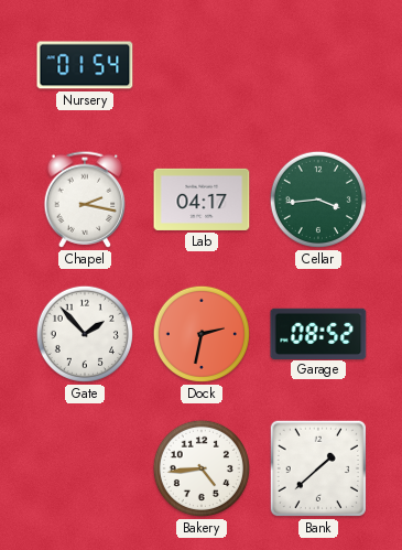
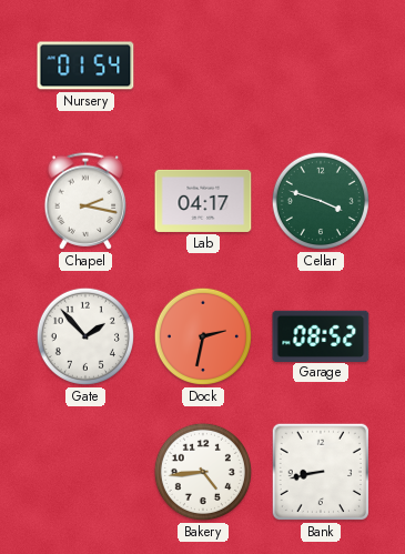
Cellar: 3:44 -> 3:48
Bank: 1:38 -> 8:43
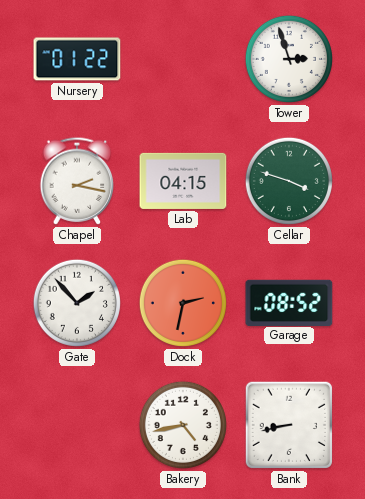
Nursery: 01:54 -> 01:22
Tower: none -> 2:57
Lab: 04:17 -> 04:15
Bakery: 4:44 -> 4:43
